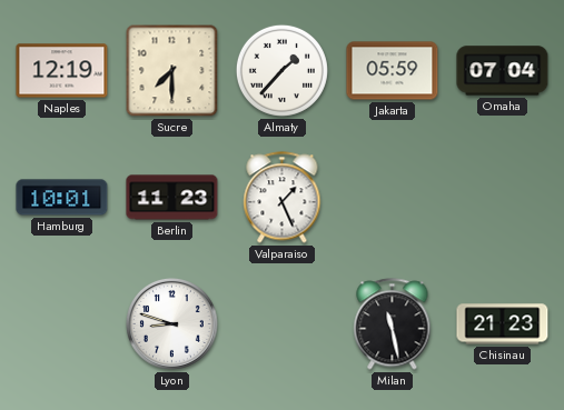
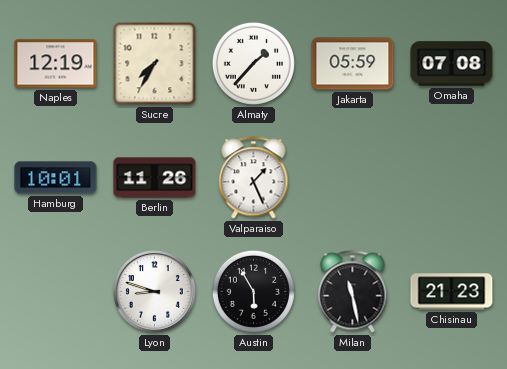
Sucre: 7:30 -> 7:35
Omaha: 07:04 -> 07:08
Berlin: 11:23 -> 11:26
Austin: none -> 5:55
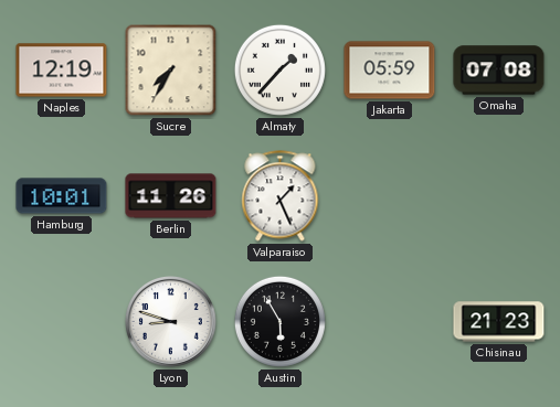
Milan: 11:28 -> none
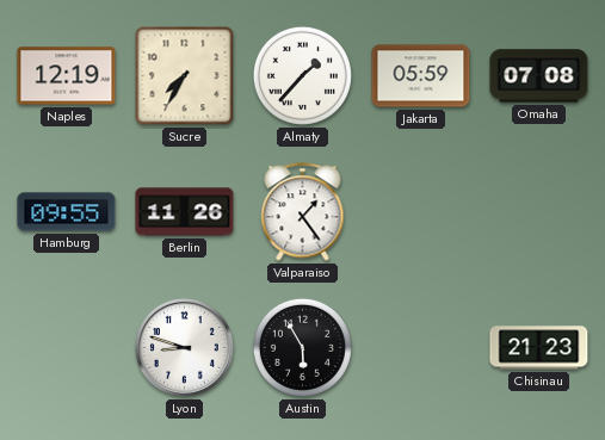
Hamburg: 10:01 -> 09:55
Valparaiso: 1:26 -> 1:24
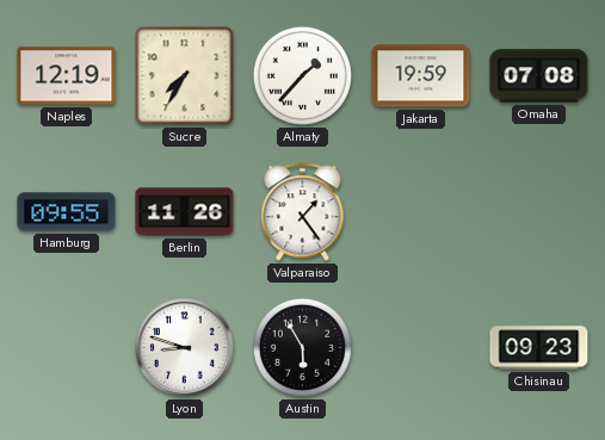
Jakarta: 05:59 -> 19:59
Chisinau: 21:23 -> 09:23
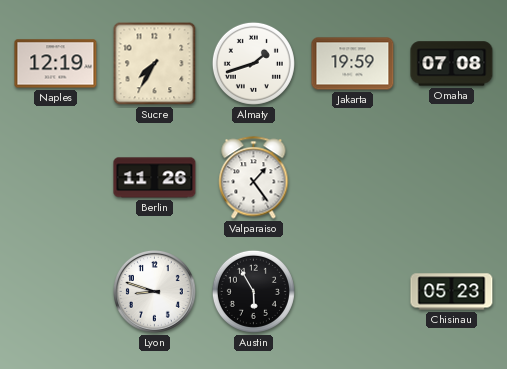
Almaty: 1:37 -> 1:42
Hamburg: 09:55 -> none
Chisinau: 09:23 -> 05:23
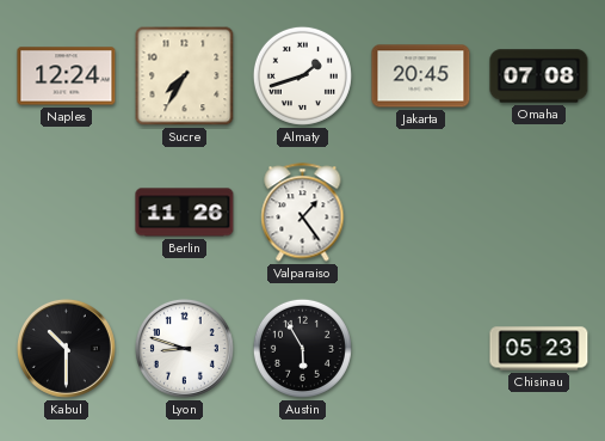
Naples: 12:19 -> 12:24
Jakarta: 19:59 -> 20:45
Kabul: none -> 10:30
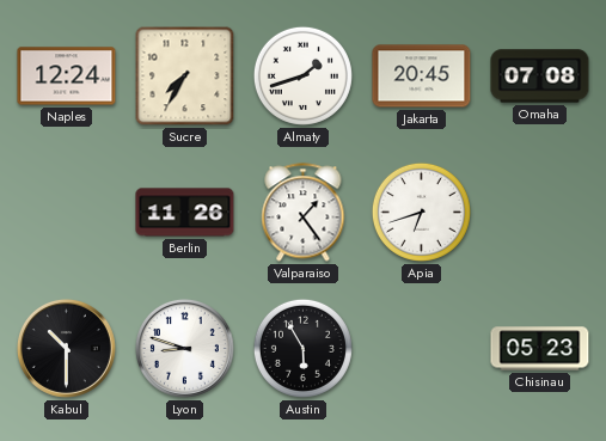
Apia: none -> 6:42
